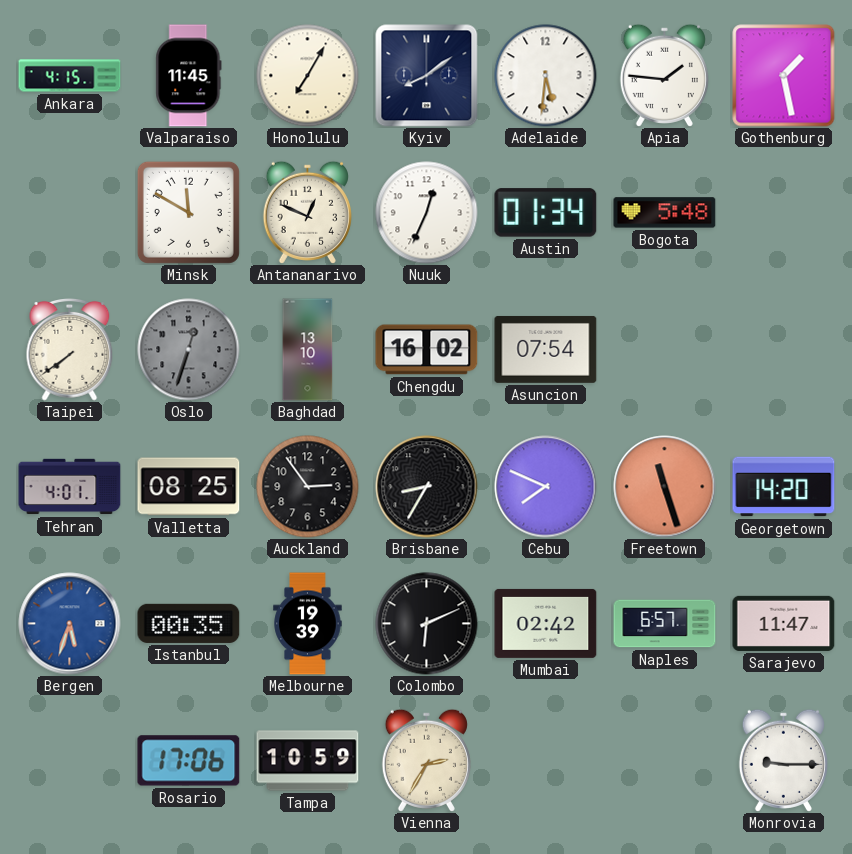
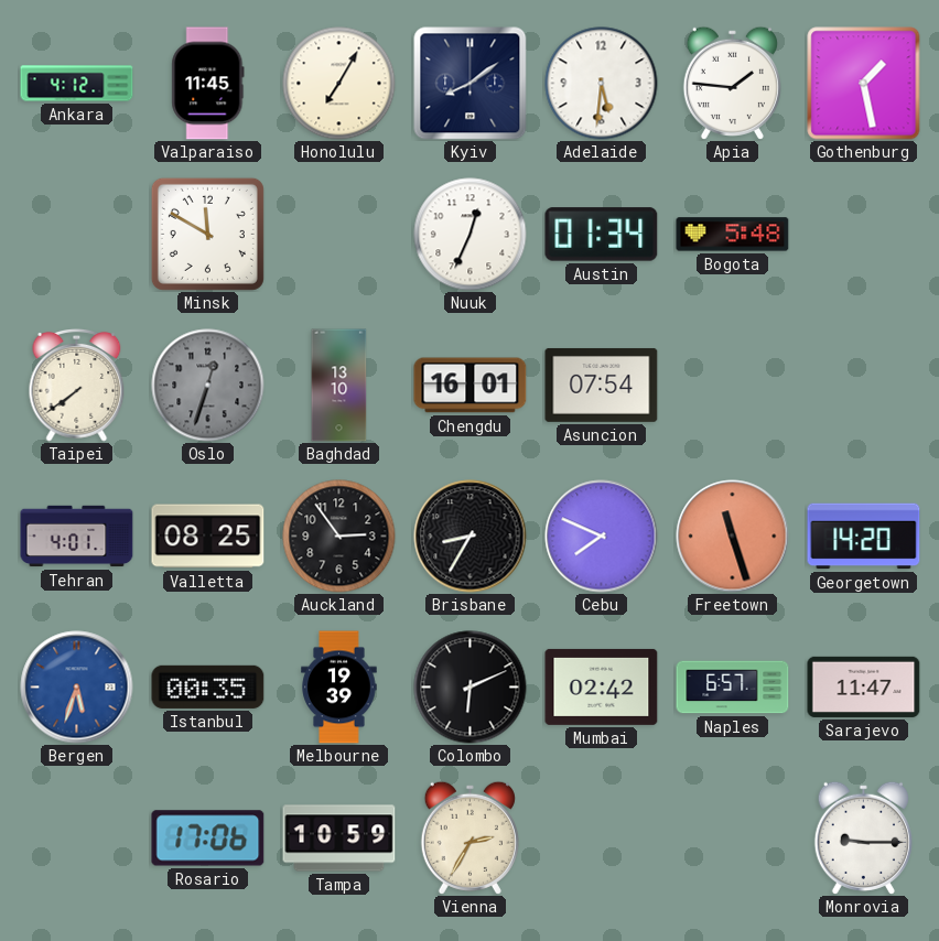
Ankara: 4:15 -> 4:12
Antananarivo: 12:49 -> none
Chengdu: 16:02 -> 16:01
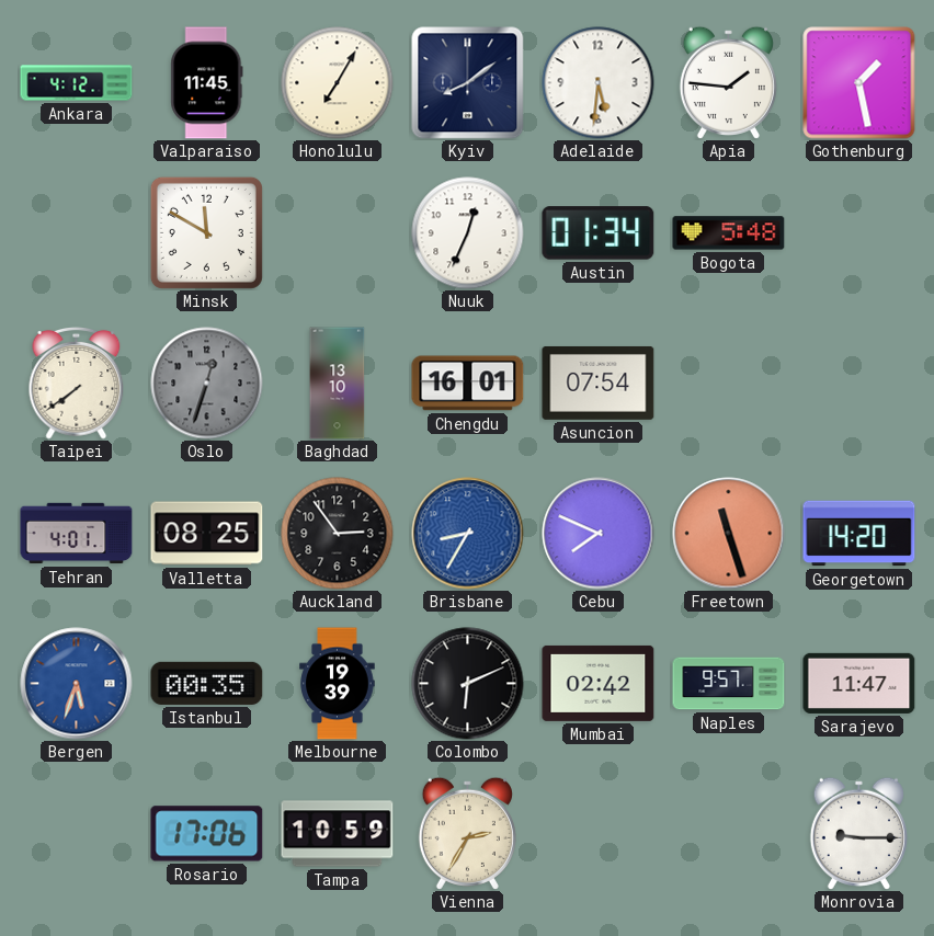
Brisbane dial: black -> blue
Naples: 6:57 -> 9:57
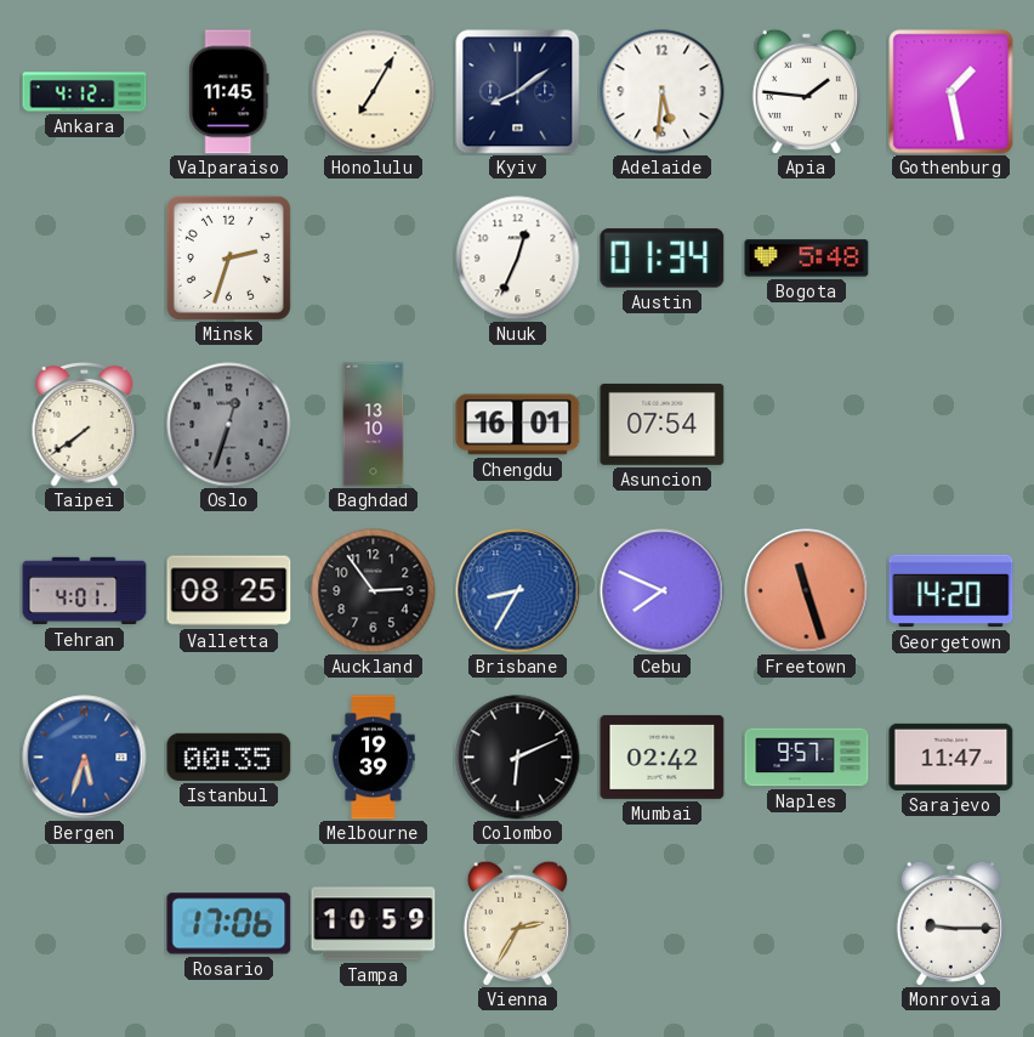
Minsk: 11:50 -> 2:33
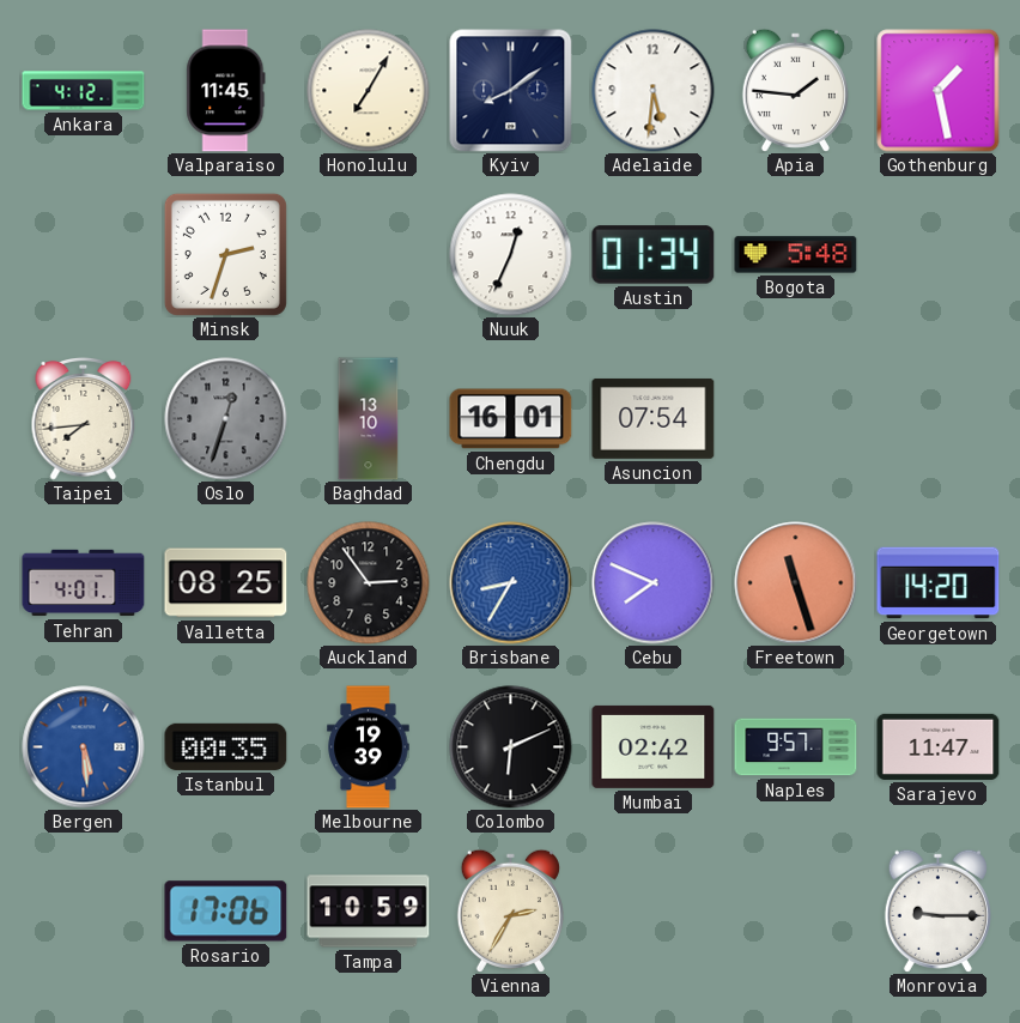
Taipei: 7:39 -> 7:44
Bergen: 5:33 -> 5:29
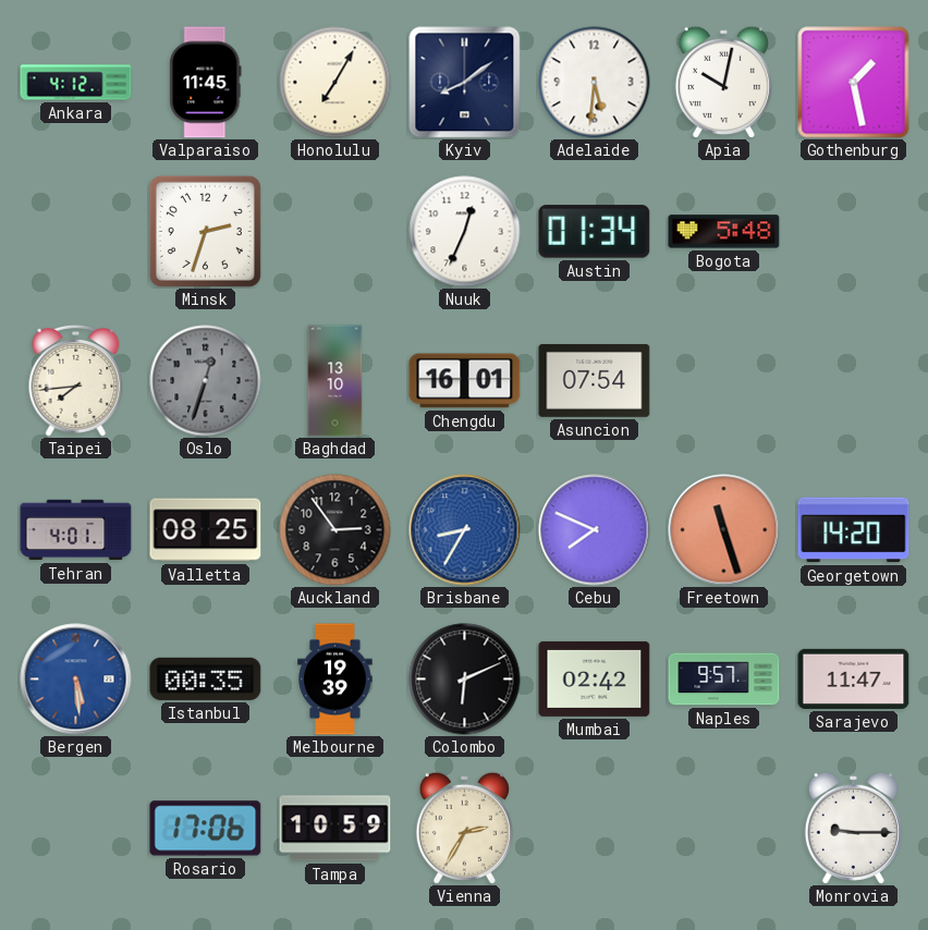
Apia: 1:46 -> 10:02
